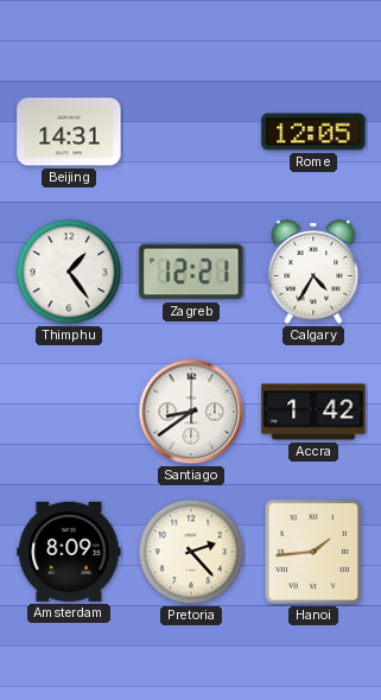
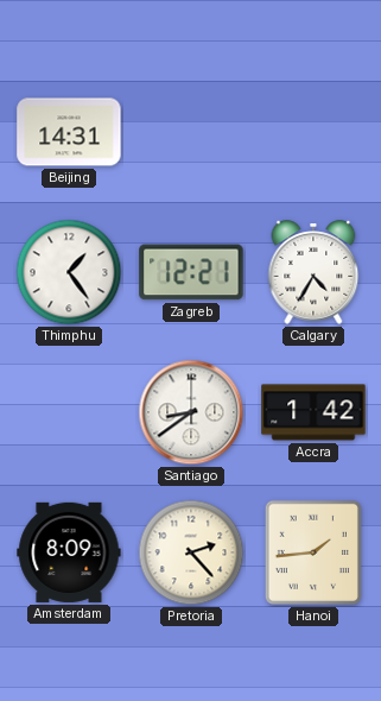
Rome: 12:05 -> none
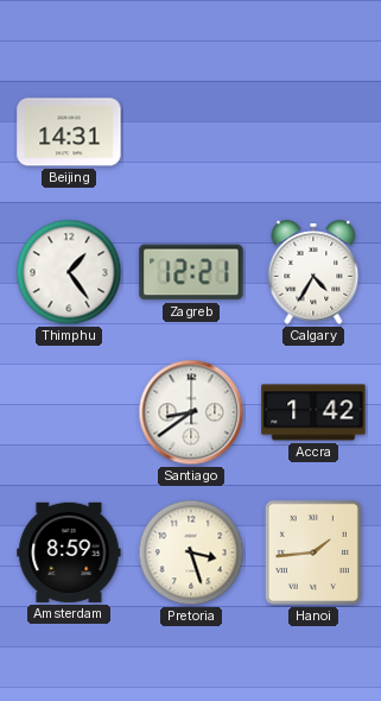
Amsterdam: 8:09 -> 8:59
Pretoria: 2:23 -> 3:27
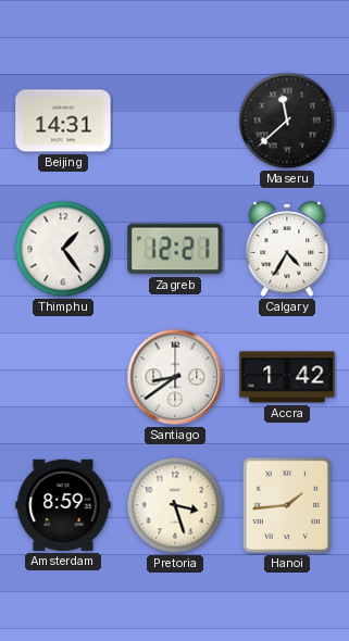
Maseru: none -> 11:38
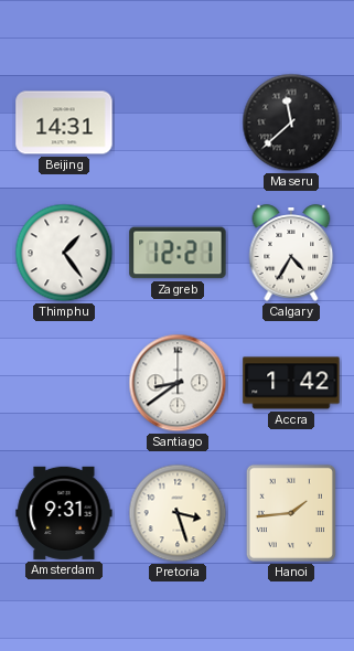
Amsterdam: 8:59 -> 9:31
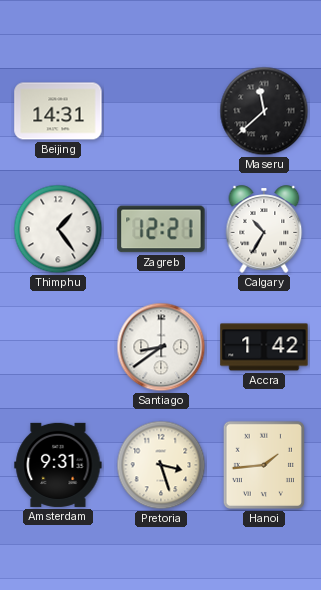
Calgary: 4:35 -> 10:35
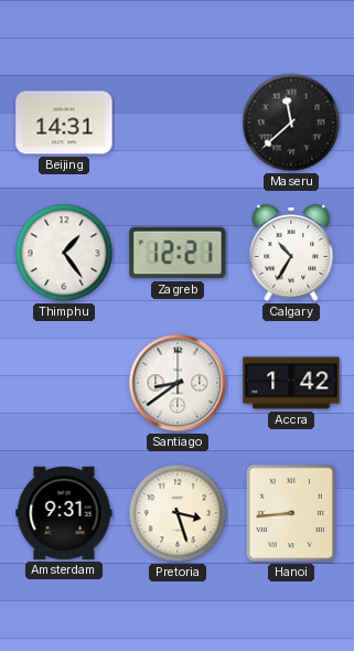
Hanoi: 1:44 -> 8:44
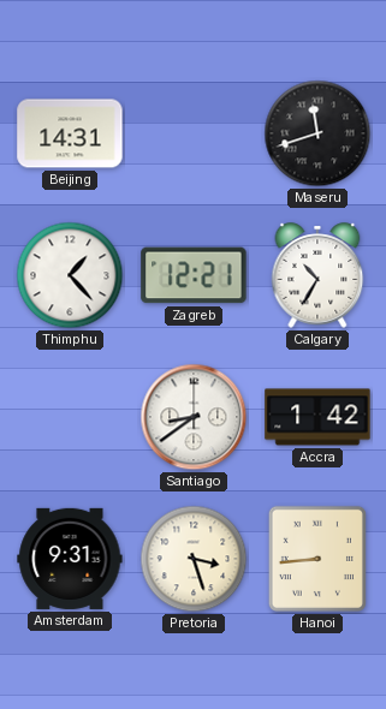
Maseru: 11:38 -> 11:42
Thimphu: 1:24 -> 1:23
